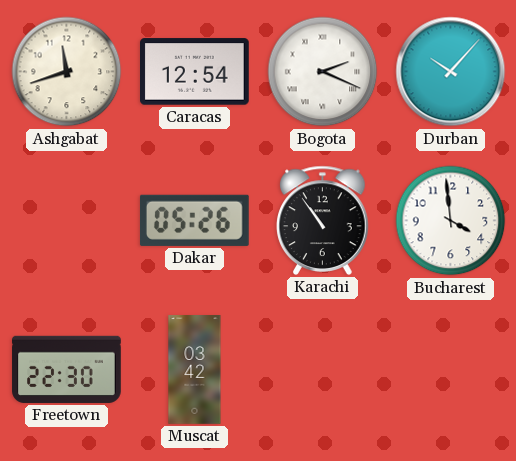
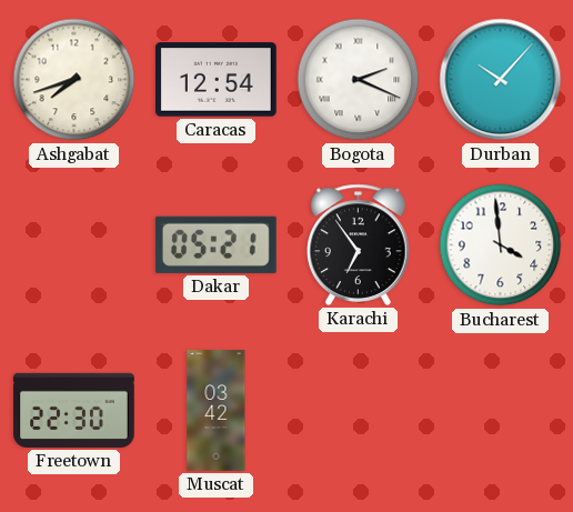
Ashgabat: 11:42 -> 7:42
Dakar: 05:26 -> 05:21
Karachi: 10:54 -> 6:54
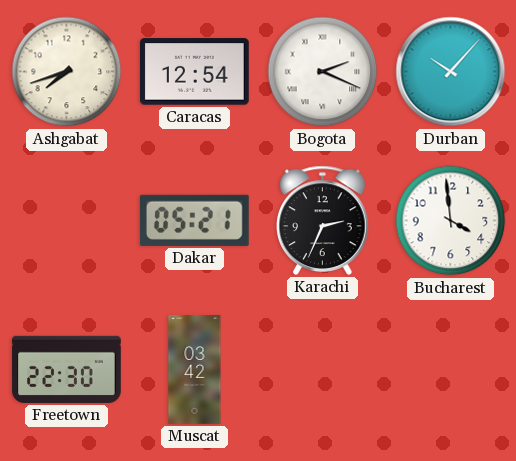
Karachi: 6:54 -> 2:34
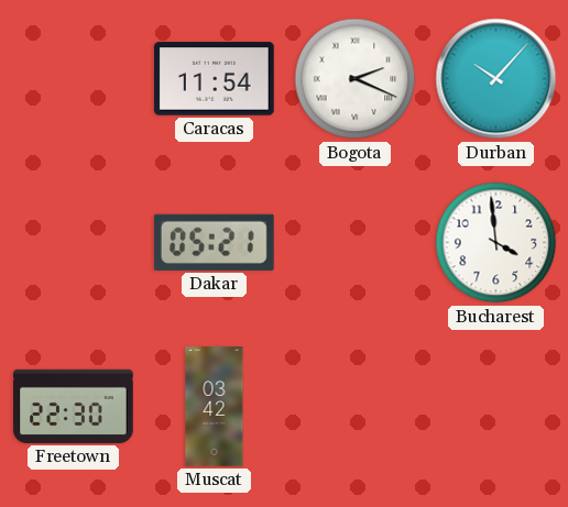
Ashgabat: 7:42 -> none
Caracas: 12:54 -> 11:54
Karachi: 2:34 -> none
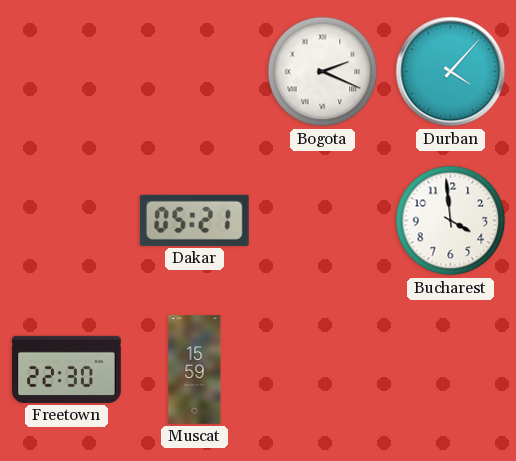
Caracas: 11:54 -> none
Durban: 10:07 -> 4:07
Muscat: 03:42 -> 15:59
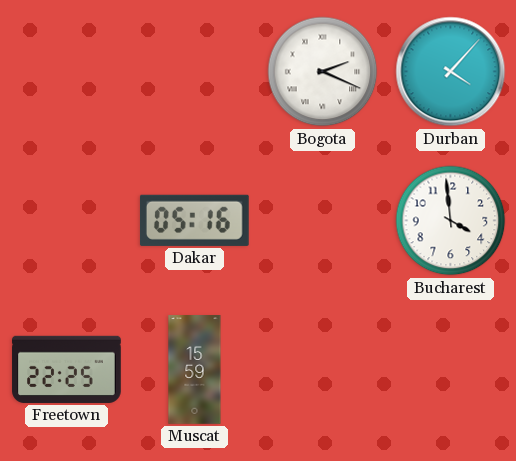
Dakar: 05:21 -> 05:16
Freetown: 22:30 -> 22:25
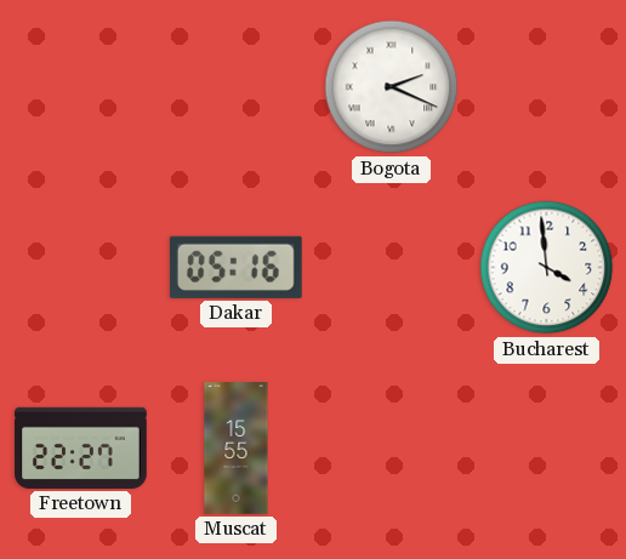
Durban: 4:07 -> none
Freetown: 22:25 -> 22:27
Muscat: 15:59 -> 15:55
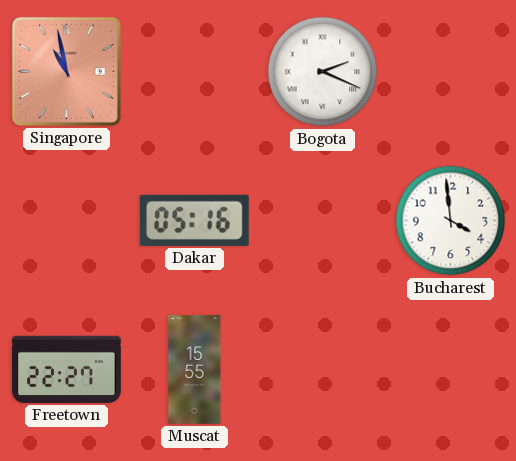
Singapore: none -> 10:58
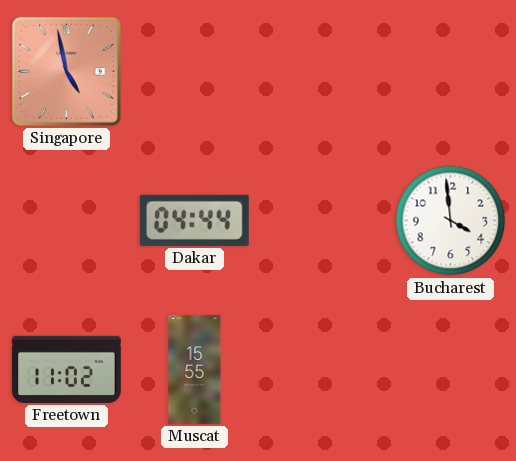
Singapore: 10:58 -> 4:58
Bogota: 2:19 -> none
Dakar: 05:16 -> 04:44
Freetown: 22:27 -> 11:02
